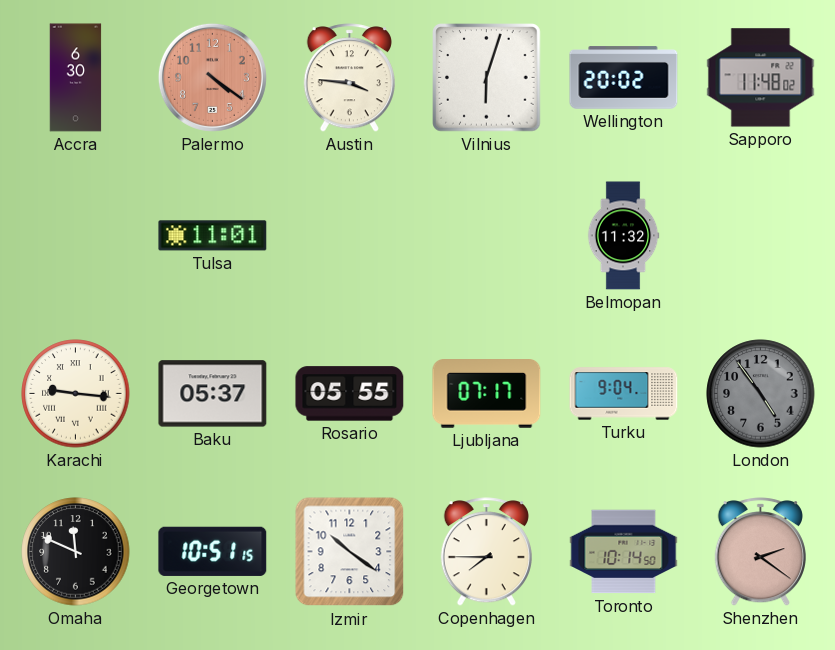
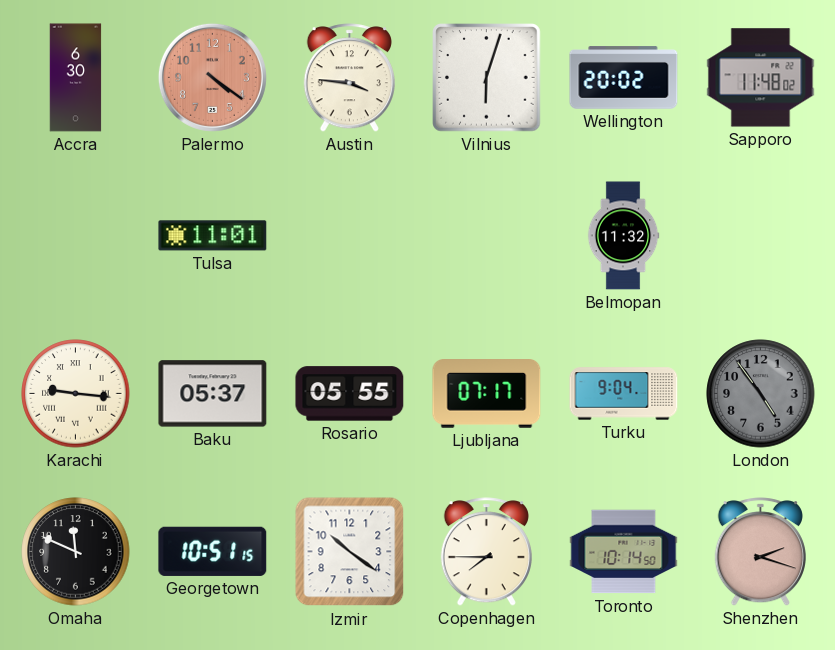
Shenzhen: 2:21 -> 2:18
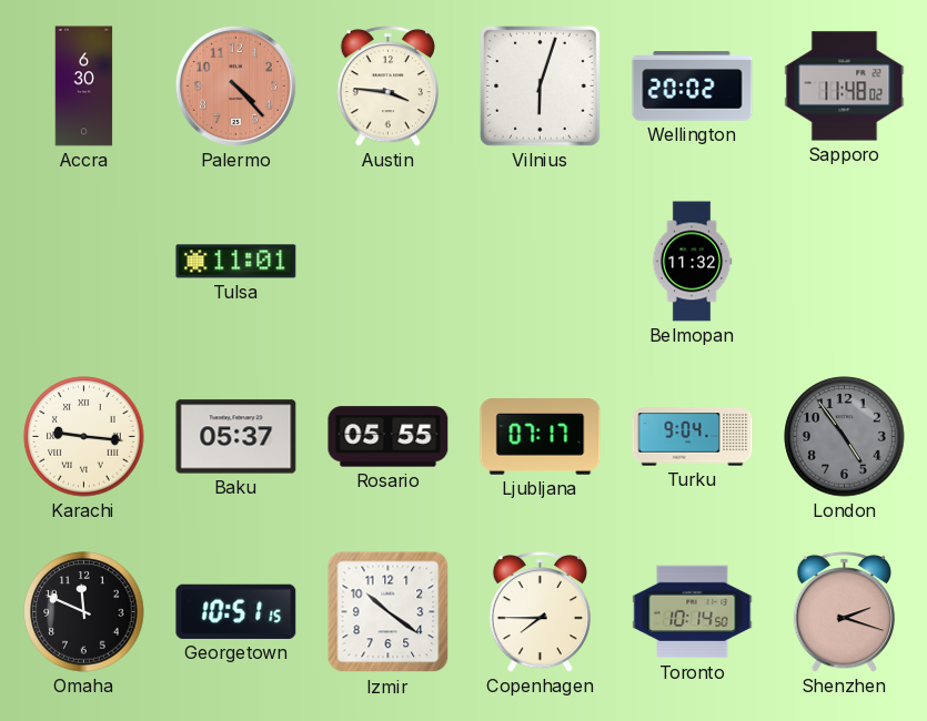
Palermo: 4:21 -> 4:23
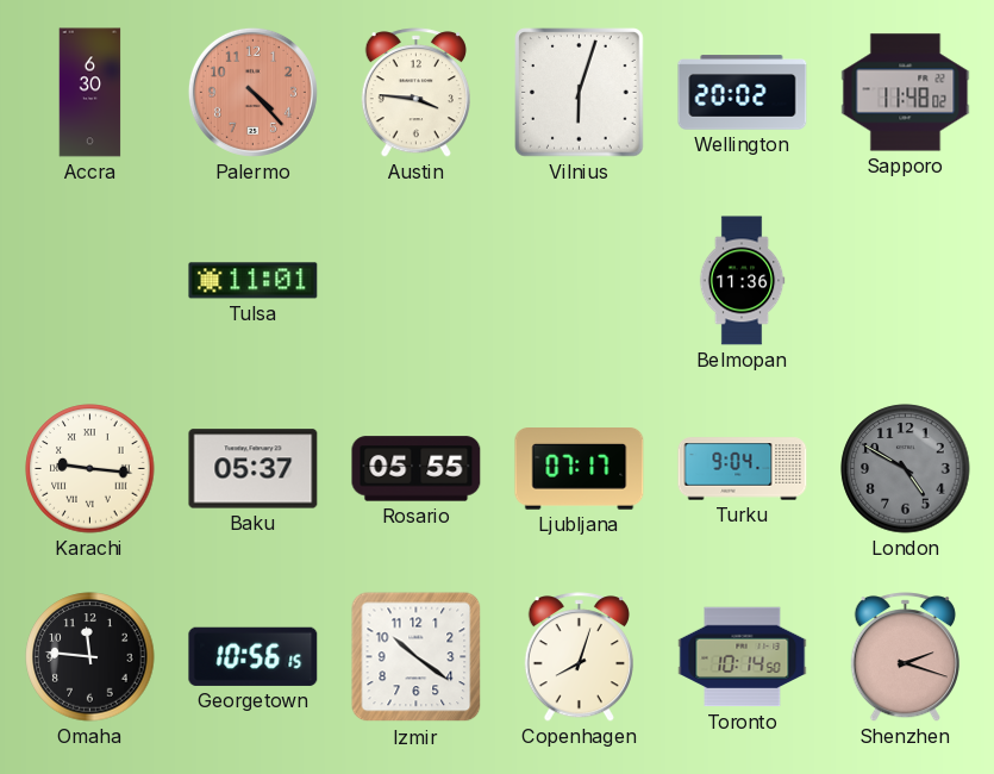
Belmopan: 11:32 -> 11:36
London: 4:54 -> 4:50
Omaha: 11:49 -> 11:46
Georgetown: 10:51 -> 10:56
Copenhagen: 7:45 -> 8:03
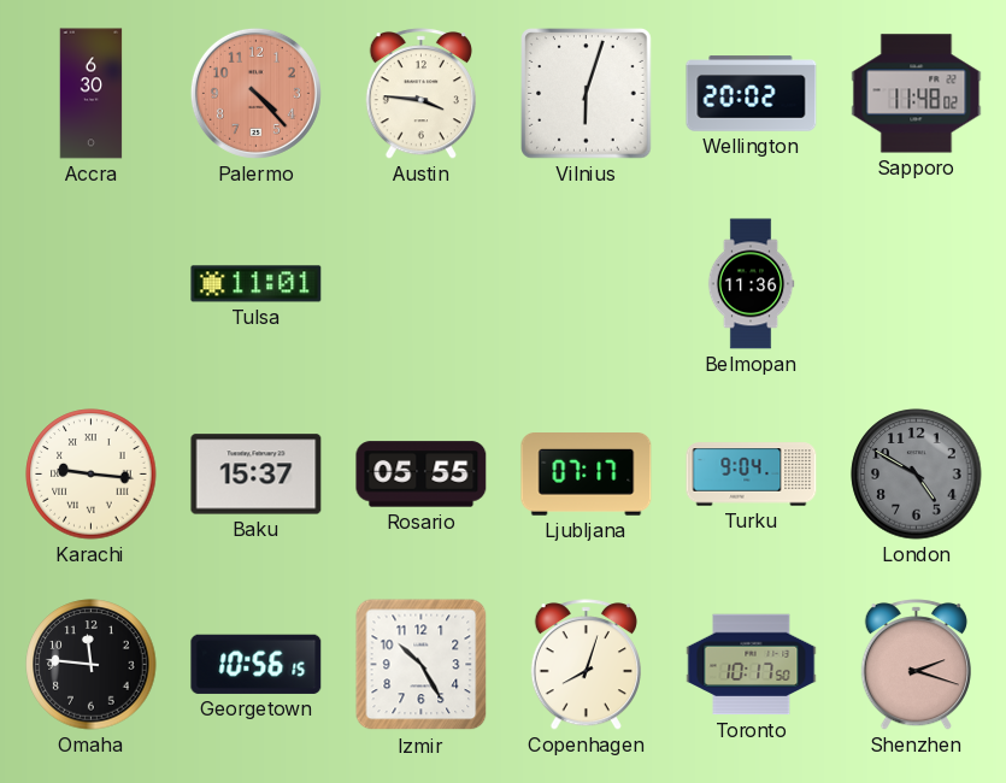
Baku: 05:37 -> 15:37
Izmir: 10:21 -> 10:25
Toronto: 10:14 -> 10:17
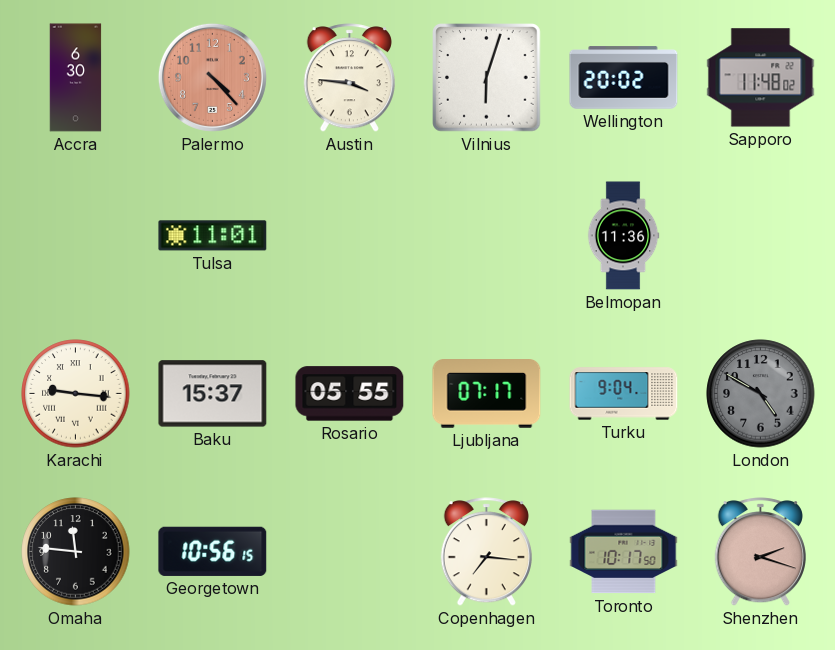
Izmir: 10:25 -> none
Copenhagen: 8:03 -> 7:16
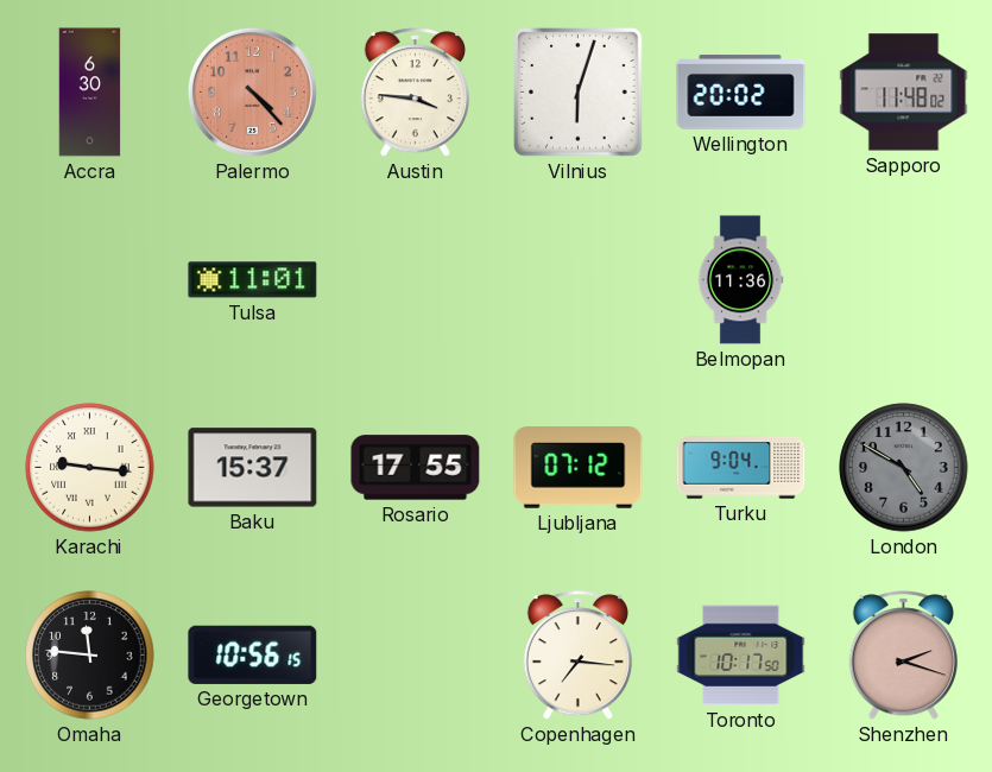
Rosario: 05:55 -> 17:55
Ljubljana: 07:17 -> 07:12
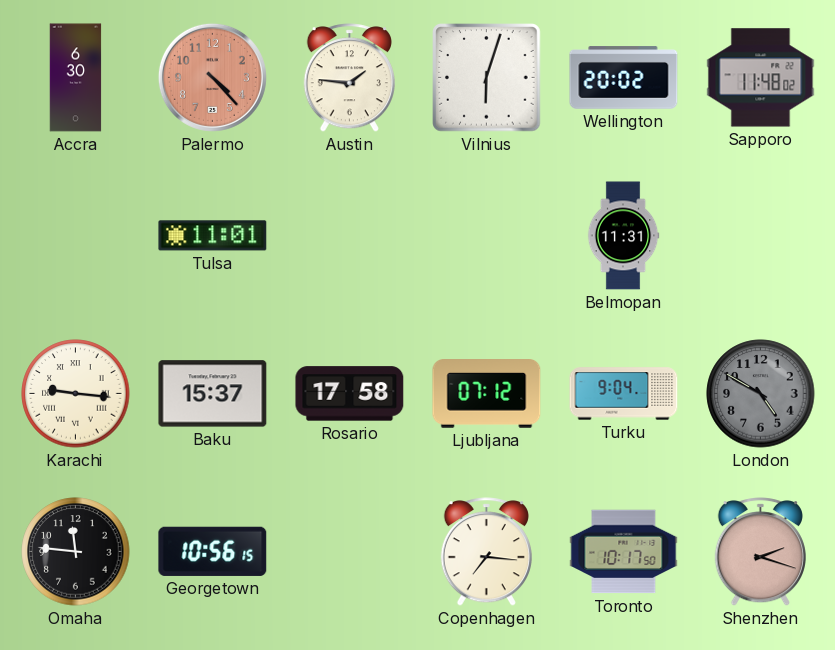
Austin: 3:46 -> 1:46
Belmopan: 11:36 -> 11:31
Rosario: 17:55 -> 17:58
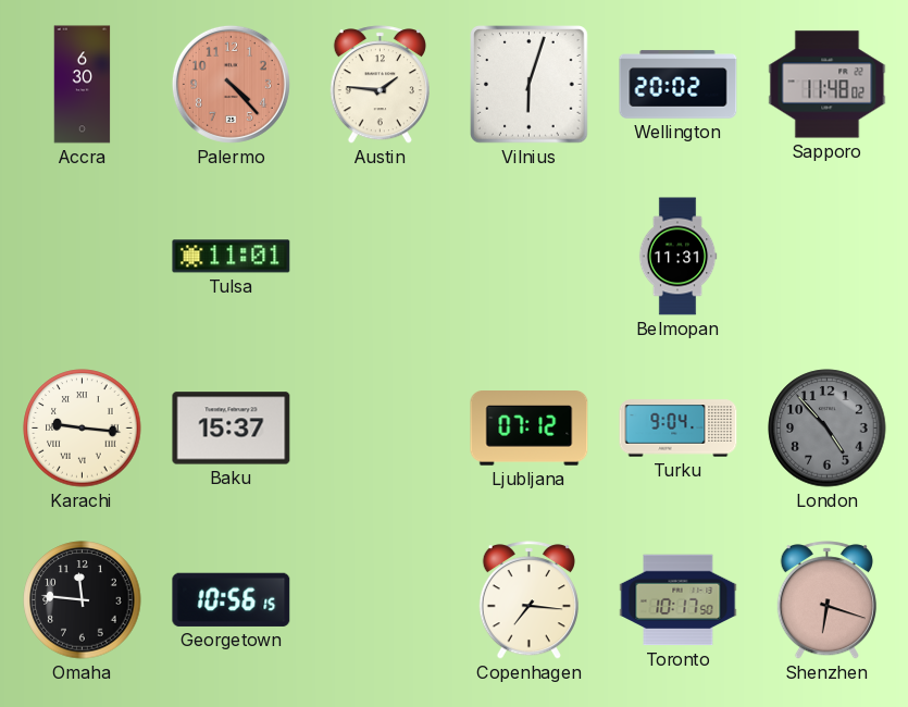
Rosario: 17:58 -> none
London: 4:50 -> 4:53
Shenzhen: 2:18 -> 6:18
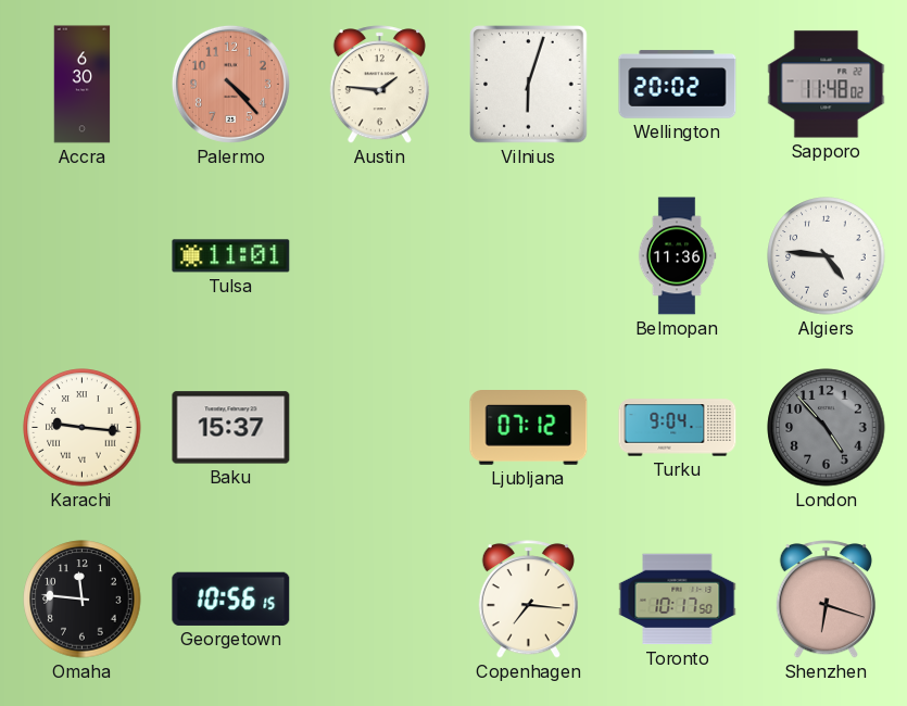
Belmopan: 11:31 -> 11:36
Algiers: none -> 4:46
